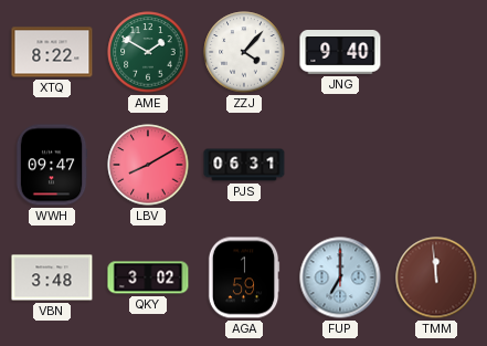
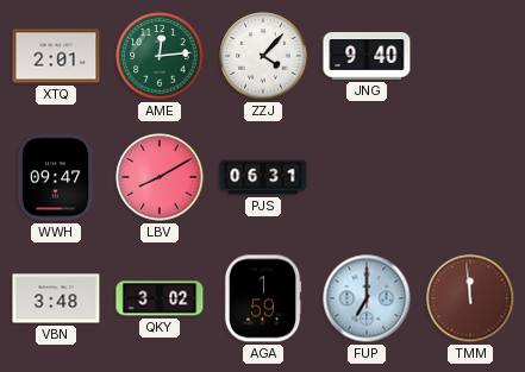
XTQ: 8:22 -> 2:01
AME: 1:50 -> 12:14
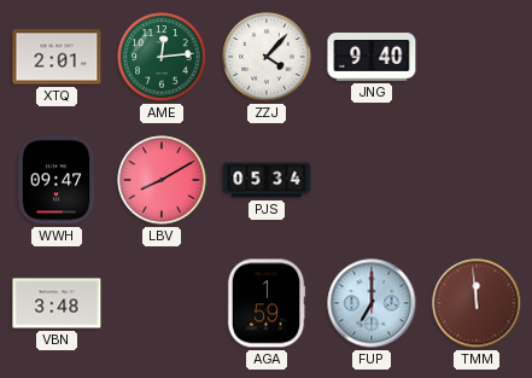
PJS: 06:31 -> 05:34
QKY: 3:02 -> none
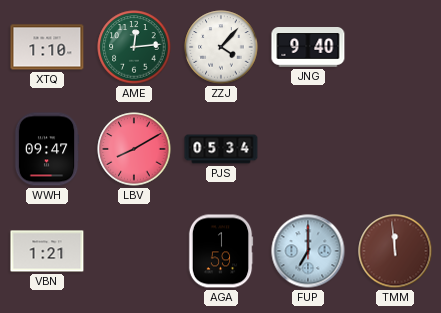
XTQ: 2:01 -> 1:10
VBN: 3:48 -> 1:21
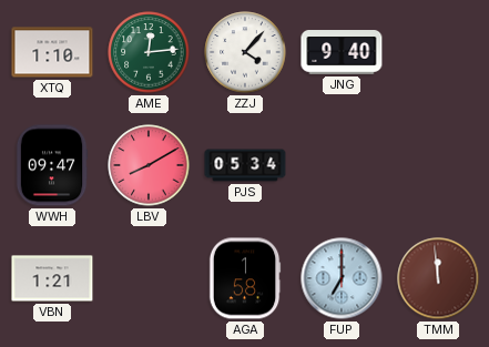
AGA: 1:59 -> 1:58
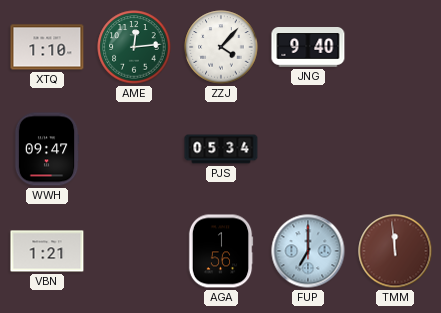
LBV: 8:10 -> none
AGA: 1:58 -> 1:56
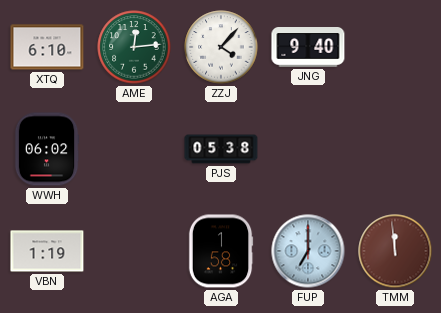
XTQ: 1:10 -> 6:10
WWH: 09:47 -> 06:02
PJS: 05:34 -> 05:38
VBN: 1:21 -> 1:19
AGA: 1:56 -> 1:58
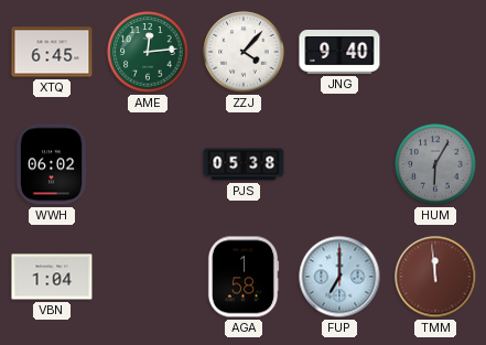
XTQ: 6:10 -> 6:45
HUM: none -> 6:05
VBN: 1:19 -> 1:04
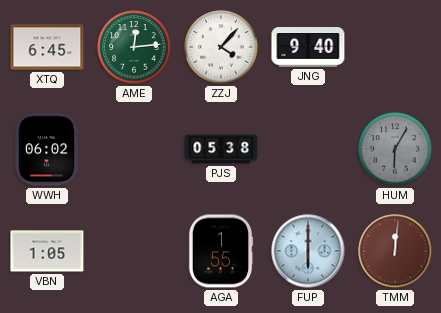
VBN: 1:04 -> 1:05
AGA: 1:58 -> 1:55
FUP: 7:00 -> 6:00
TMM: 11:59 -> 12:01
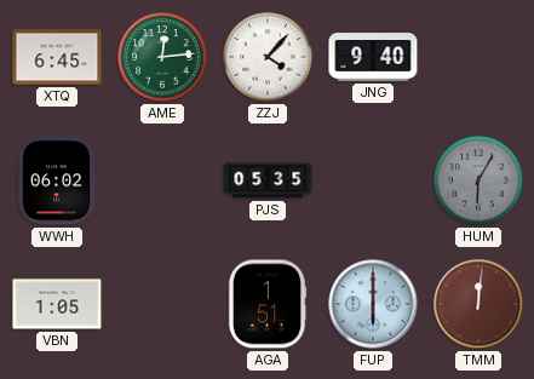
PJS: 05:38 -> 05:35
AGA: 1:55 -> 1:51
